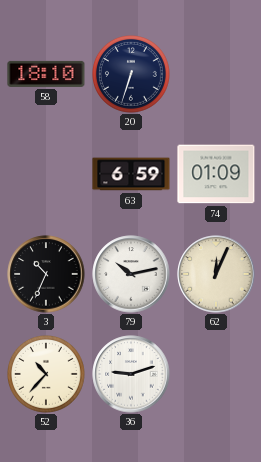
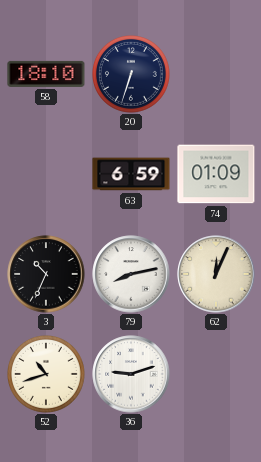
79: 10:13 -> 8:13
52: 10:37 -> 10:42
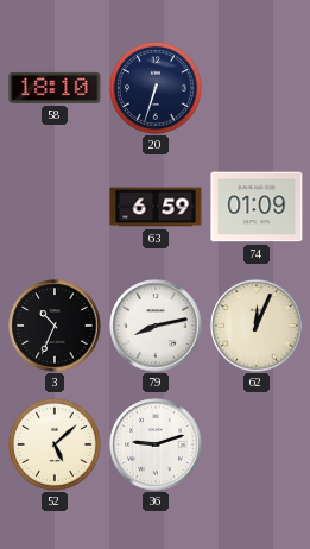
52: 10:42 -> 5:08
